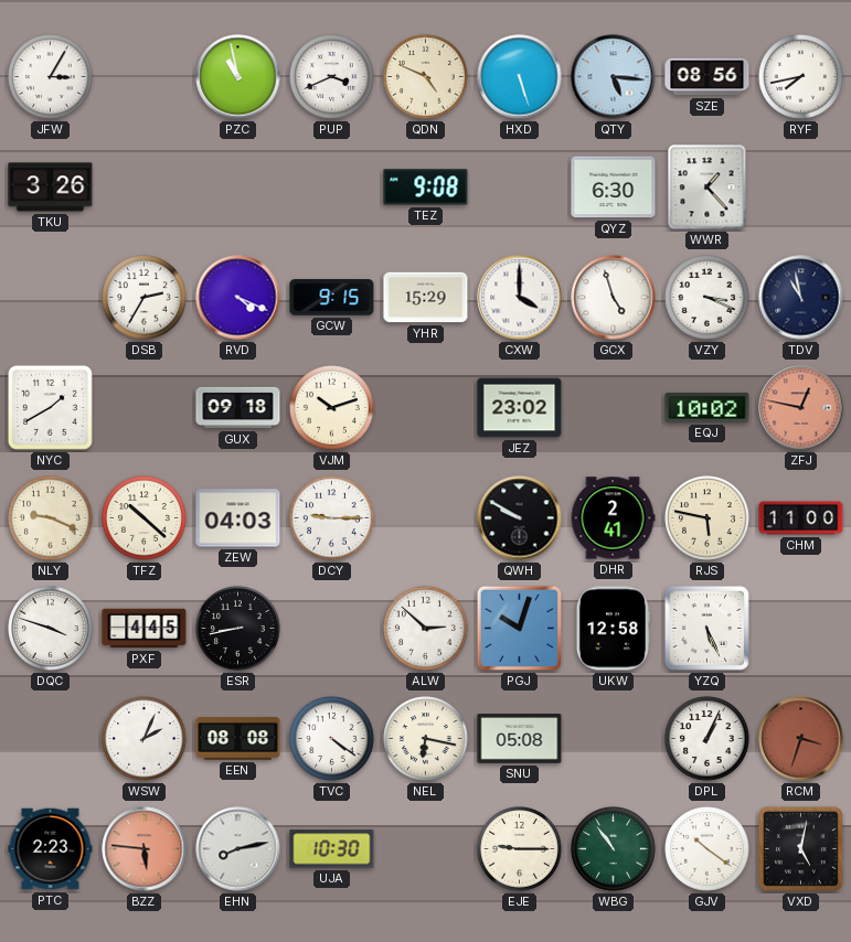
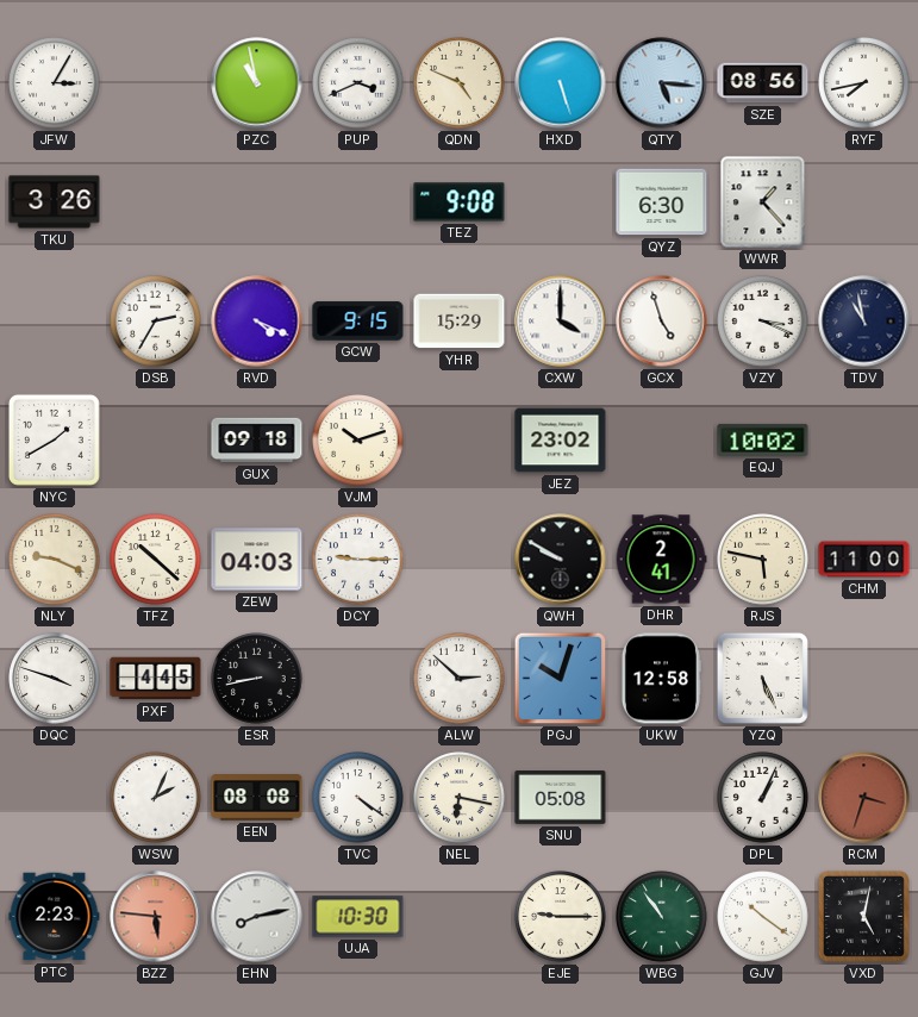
ZFJ: 12:47 -> none
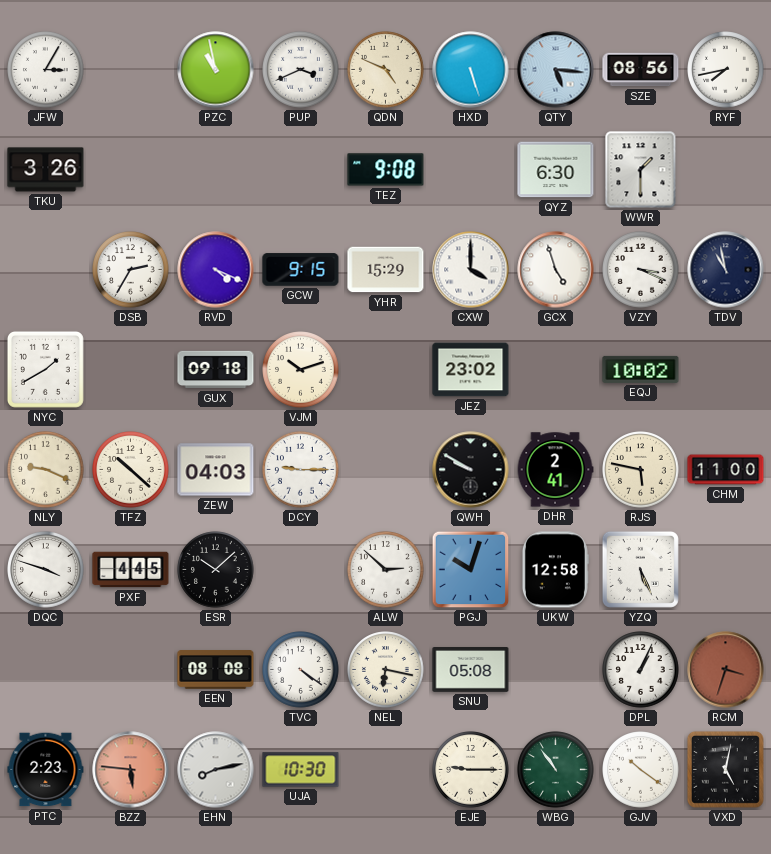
WWR: 1:23 -> 1:30
ESR: 8:43 -> 10:08
WSW: 2:04 -> none
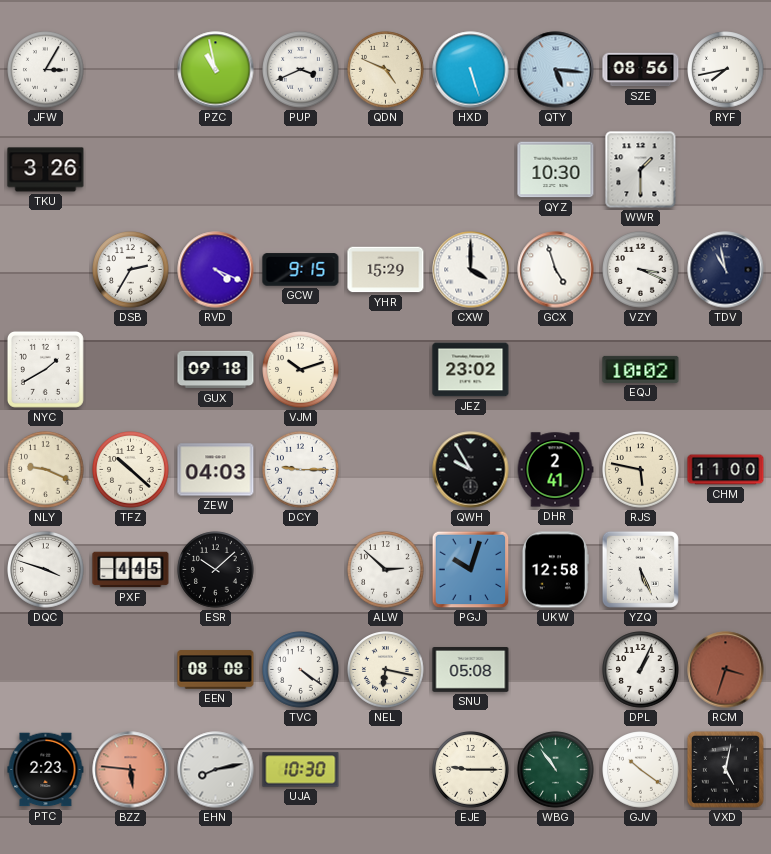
TEZ: 9:08 -> none
QYZ: 6:30 -> 10:30
QWH: 9:50 -> 9:55
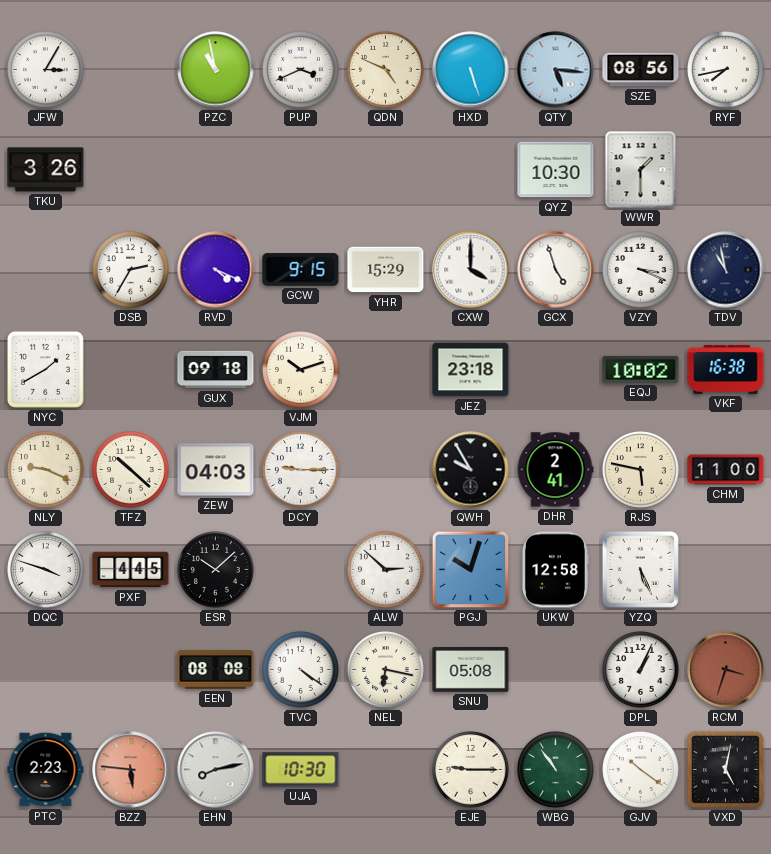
JEZ: 23:02 -> 23:18
VKF: none -> 16:38
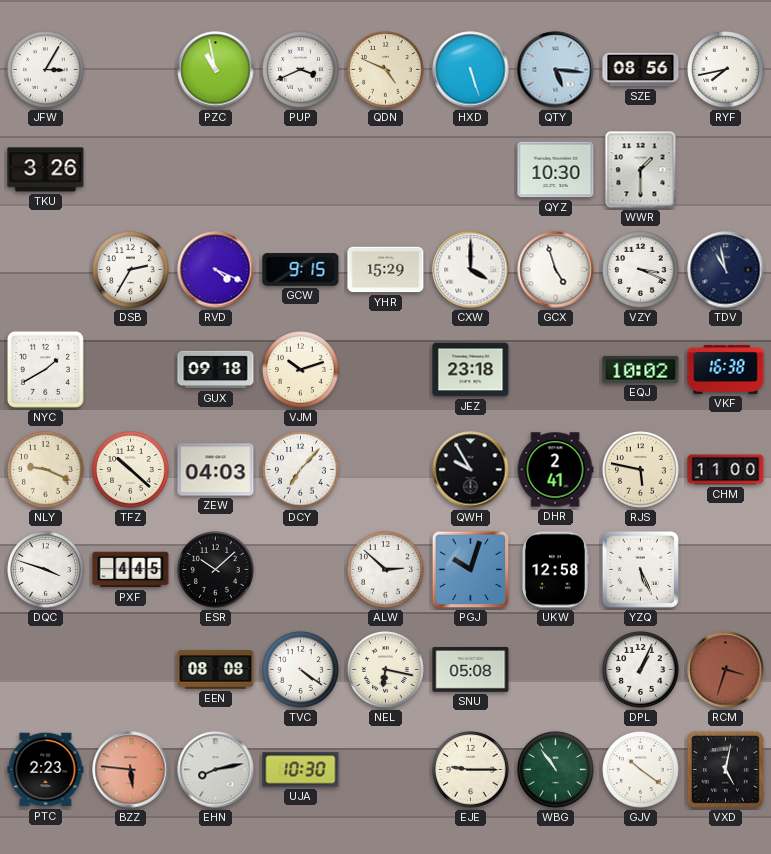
DCY: 9:15 -> 7:07
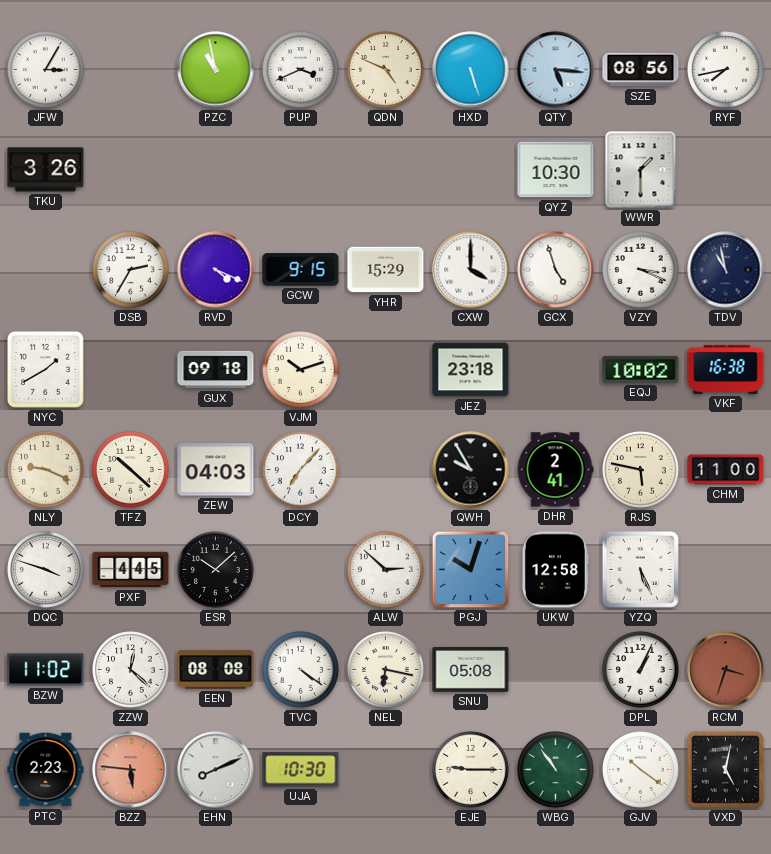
BZW: none -> 11:02
ZZW: none -> 12:22
EHN: 8:13 -> 8:11
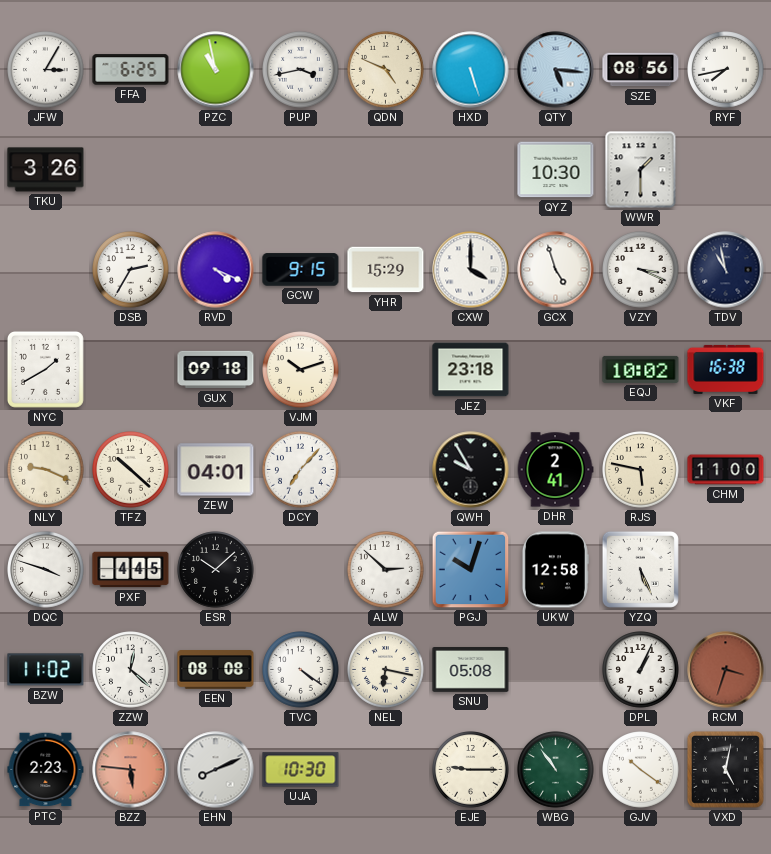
FFA: none -> 6:25
PUP: 3:41 -> 3:43
ZEW: 04:03 -> 04:01
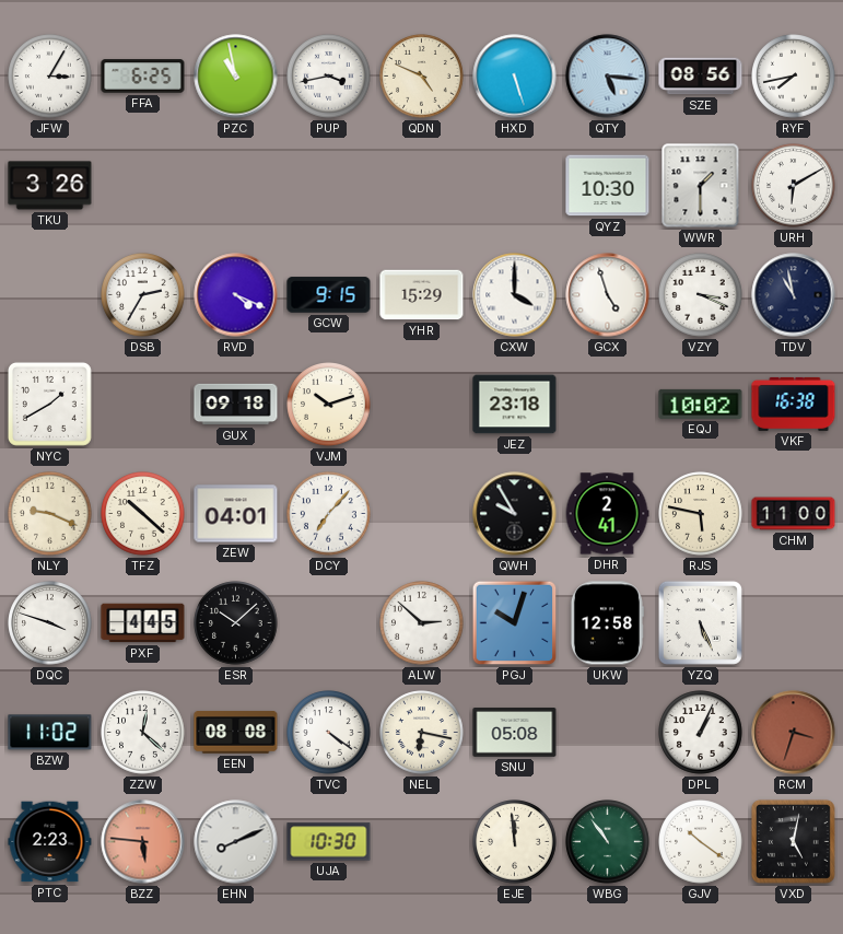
URH: none -> 6:10
EJE: 9:15 -> 11:59
